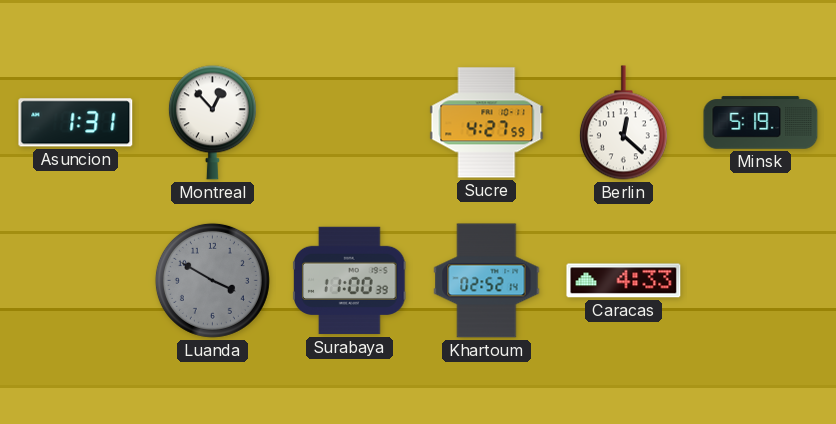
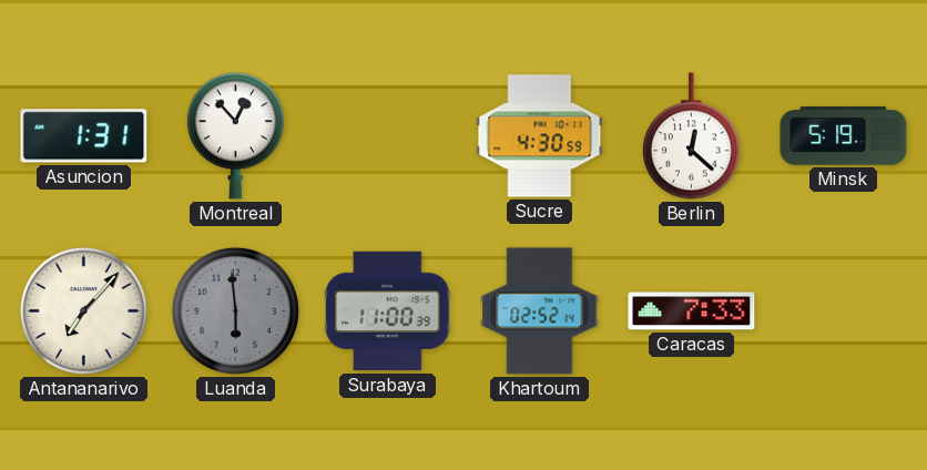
Sucre: 4:27 -> 4:30
Antananarivo: none -> 7:07
Luanda: 3:50 -> 5:59
Caracas: 4:33 -> 7:33
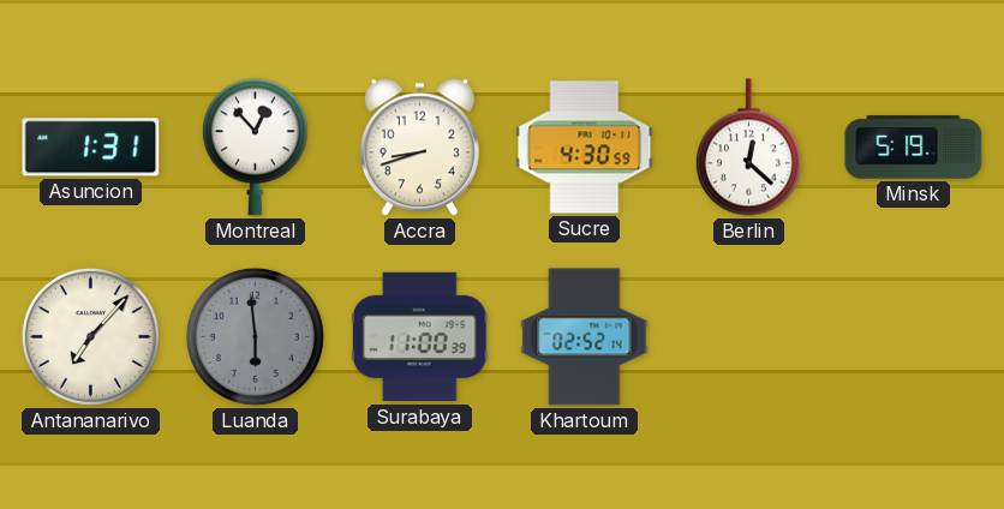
Accra: none -> 8:42
Caracas: 7:33 -> none
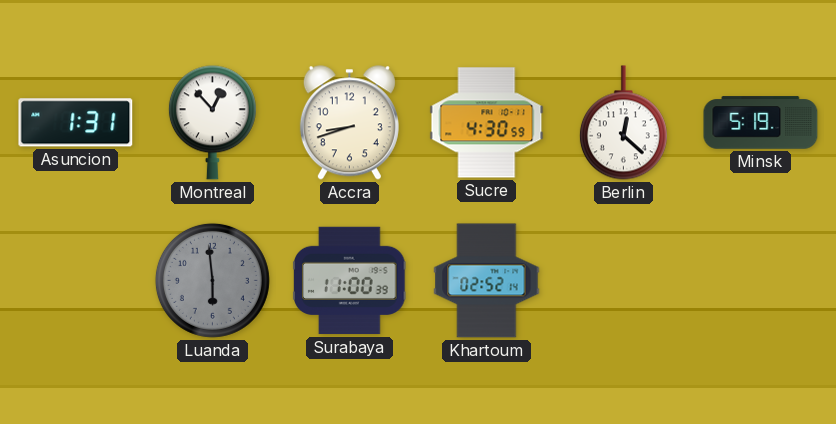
Antananarivo: 7:07 -> none
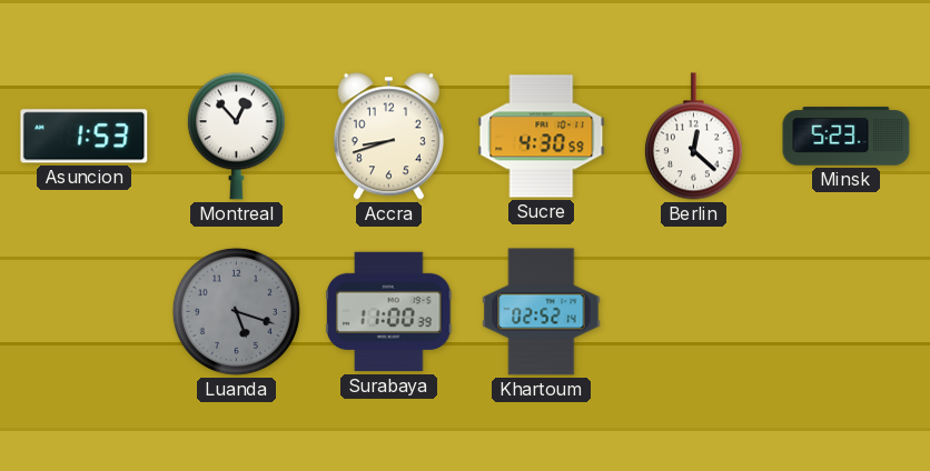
Asuncion: 1:31 -> 1:53
Minsk: 5:19 -> 5:23
Luanda: 5:59 -> 5:18
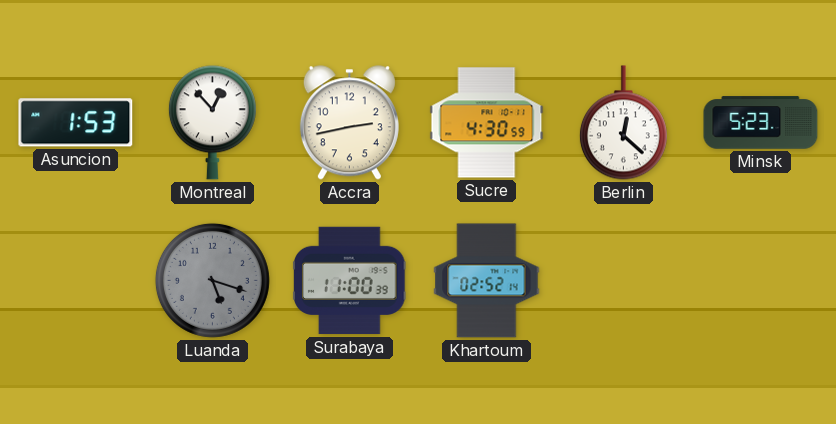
Accra: 8:42 -> 2:43
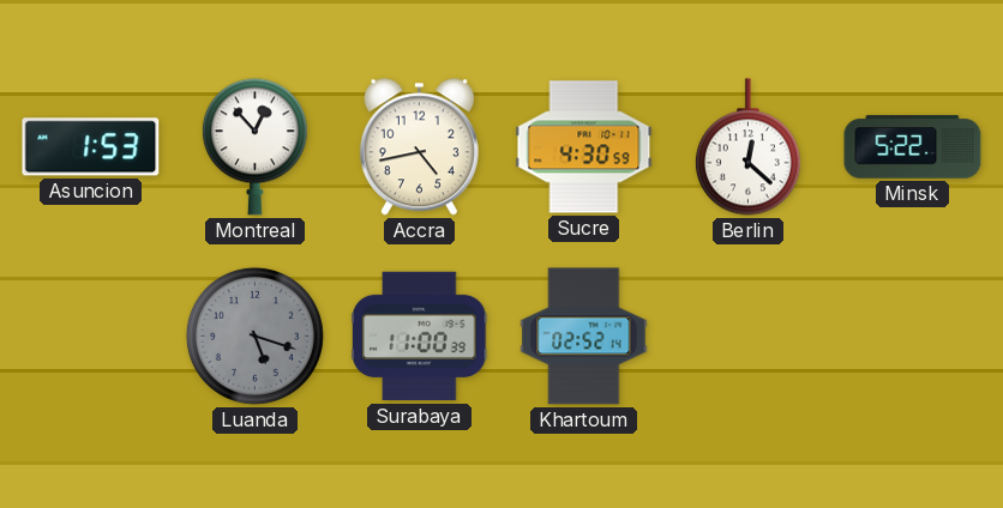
Accra: 2:43 -> 4:43
Minsk: 5:23 -> 5:22
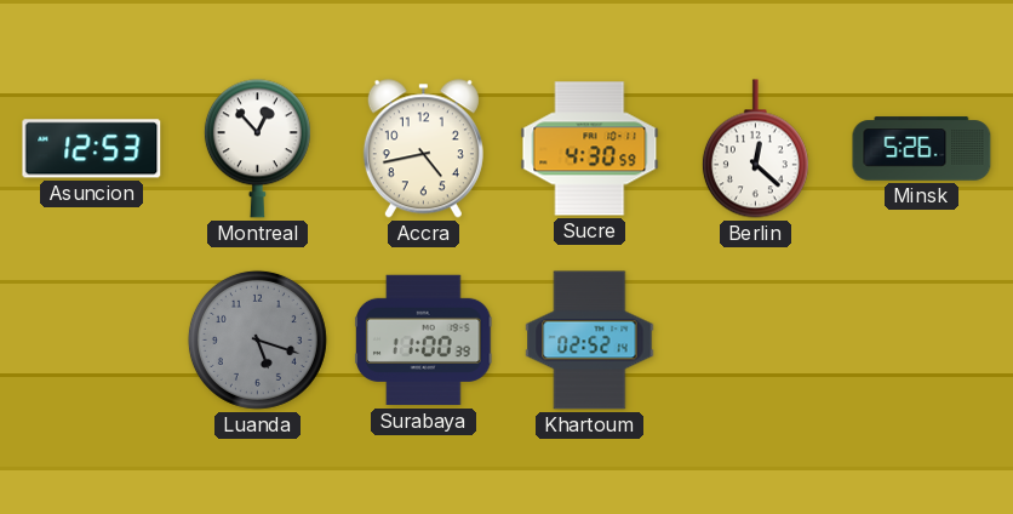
Asuncion: 1:53 -> 12:53
Minsk: 5:22 -> 5:26
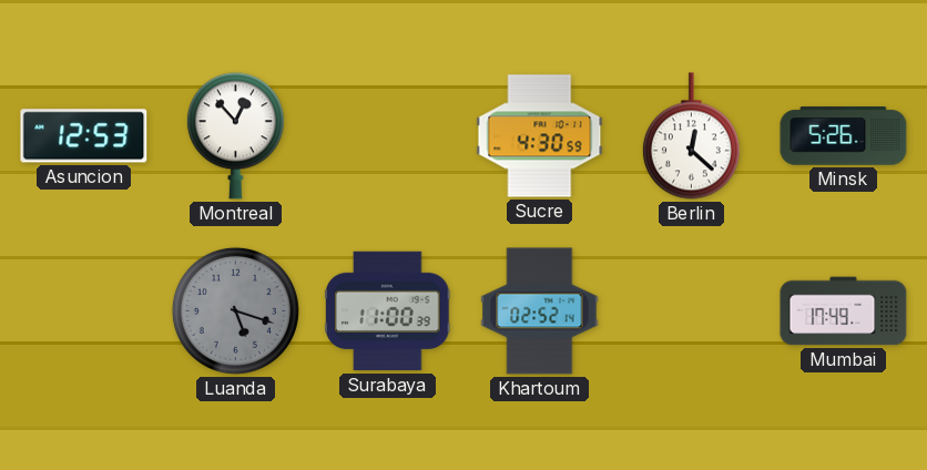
Accra: 4:43 -> none
Mumbai: none -> 17:49
